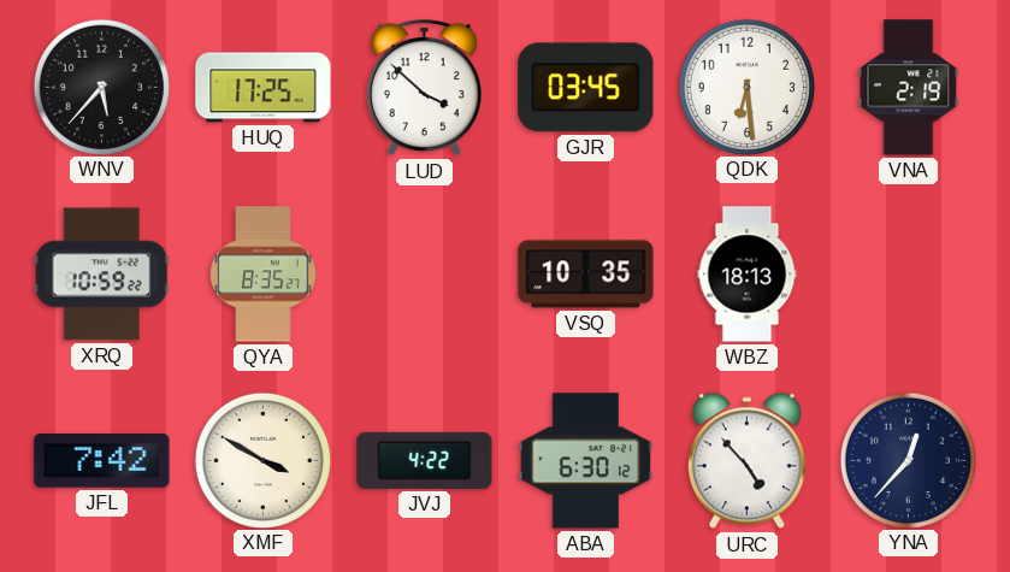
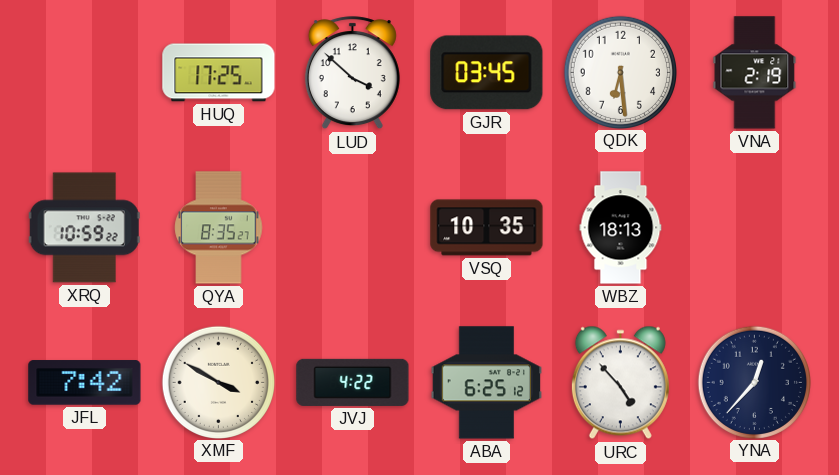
WNV: 5:37 -> none
ABA: 6:30 -> 6:25
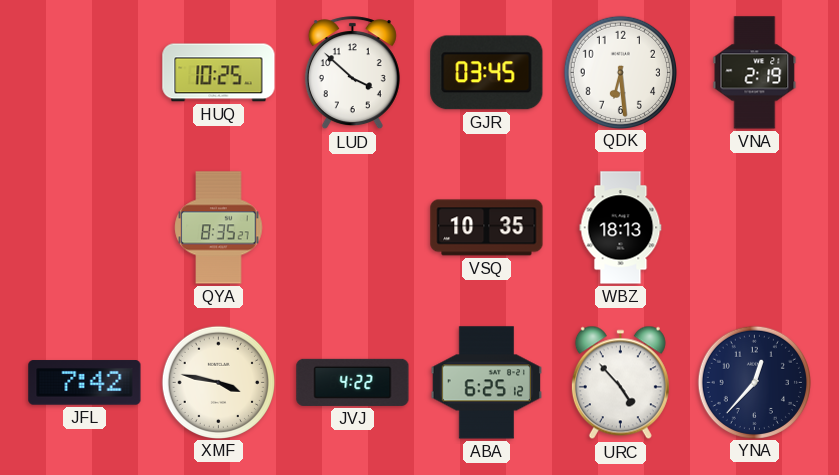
HUQ: 17:25 -> 10:25
XRQ: 10:59 -> none
XMF: 3:50 -> 3:47
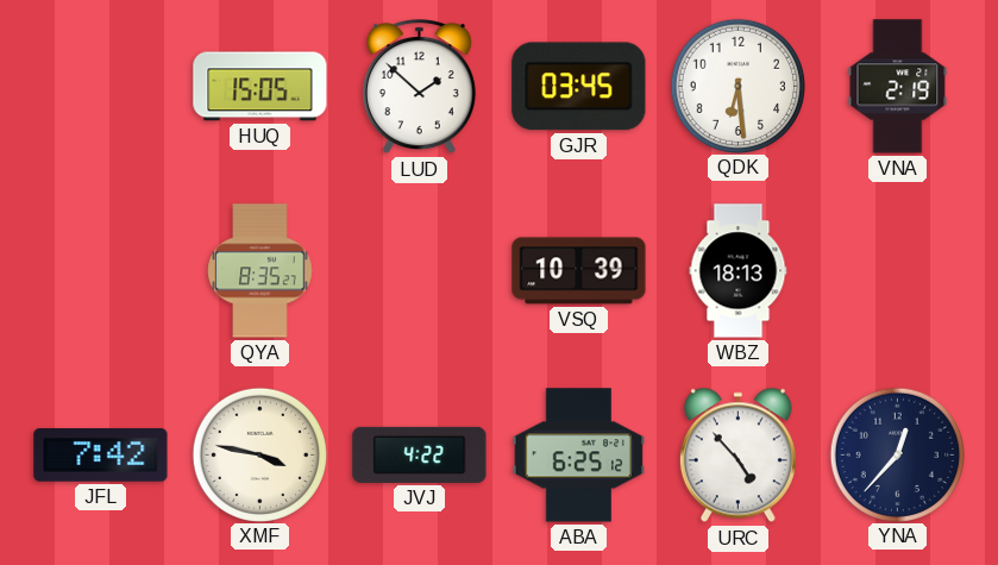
HUQ: 10:25 -> 15:05
LUD: 3:52 -> 1:52
VSQ: 10:35 -> 10:39
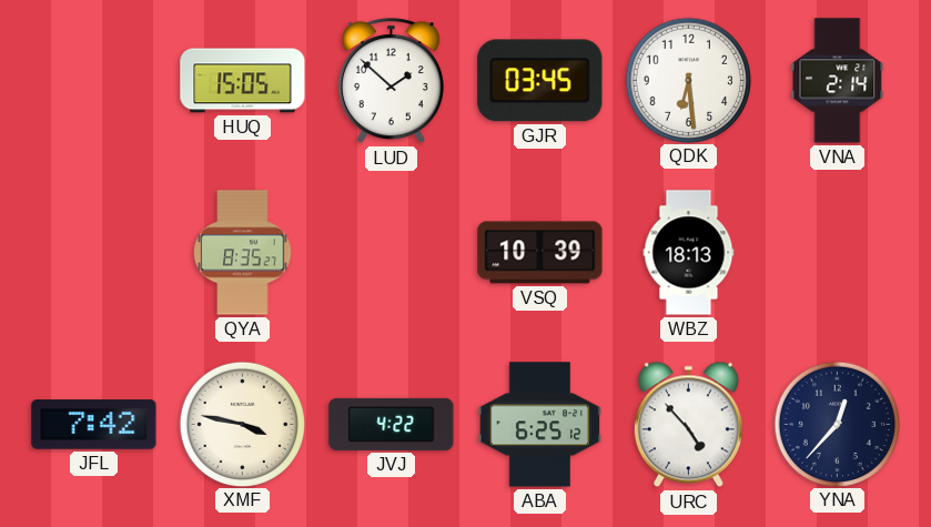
VNA: 2:19 -> 2:14
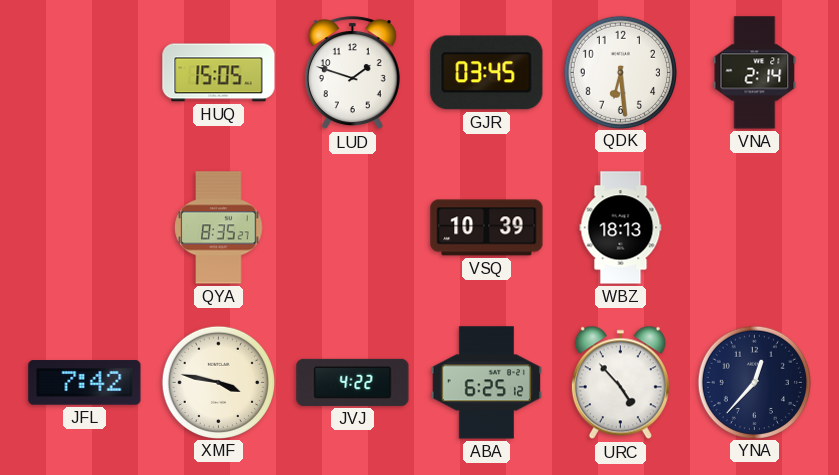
LUD: 1:52 -> 1:48
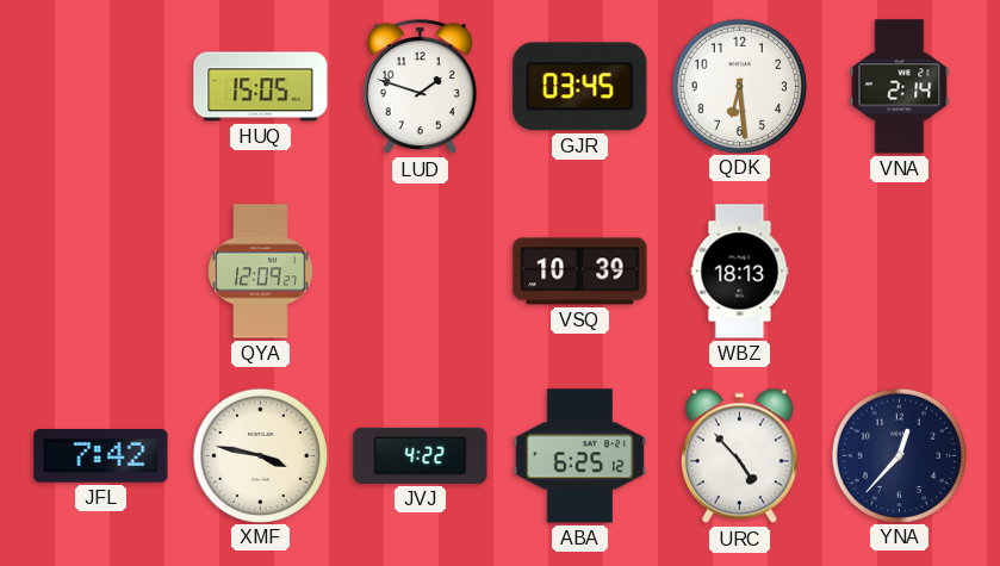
QYA: 8:35 -> 12:09
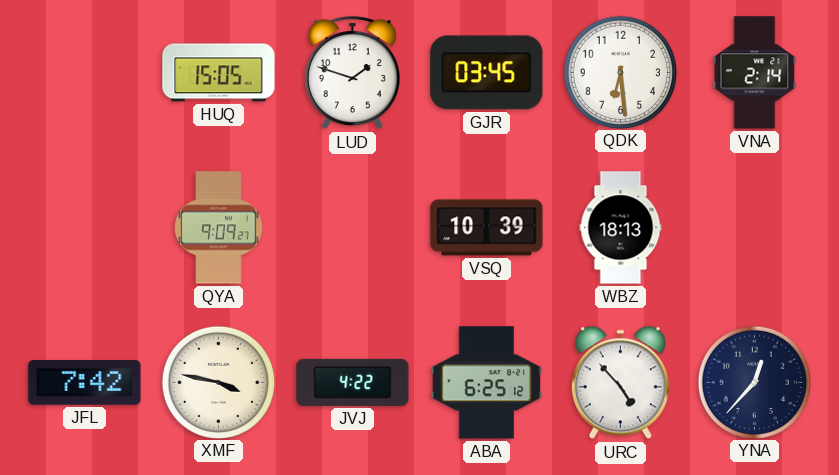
QYA: 12:09 -> 9:09
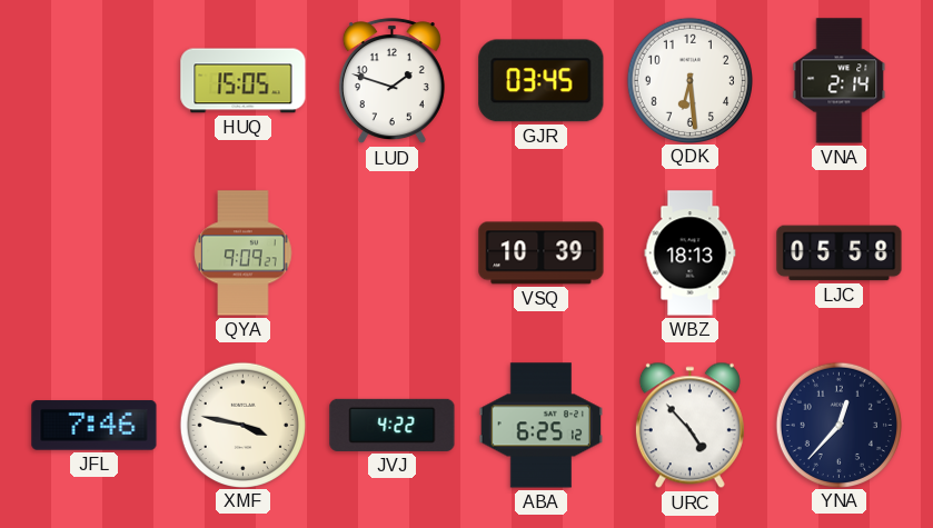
LJC: none -> 05:58
JFL: 7:42 -> 7:46
